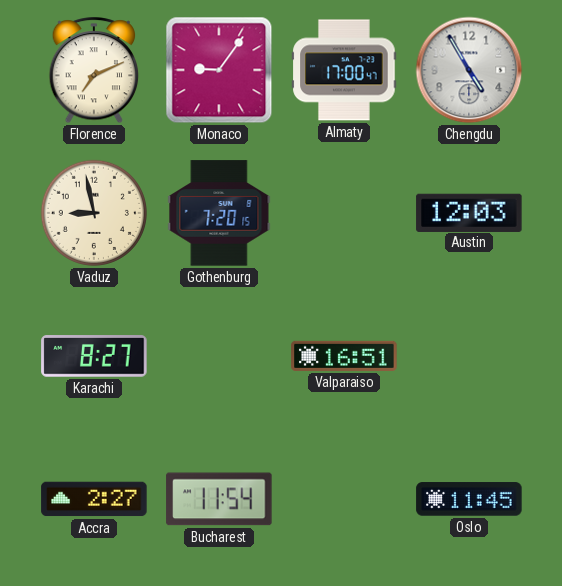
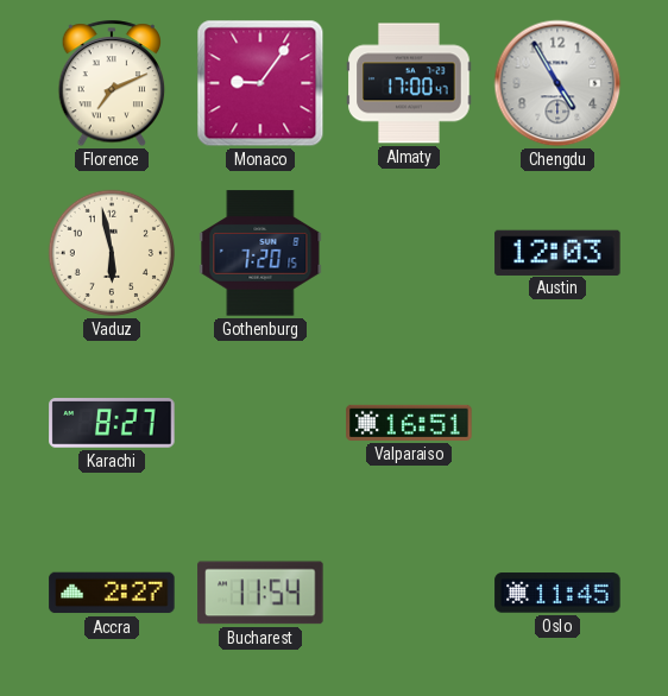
Vaduz: 8:58 -> 5:58
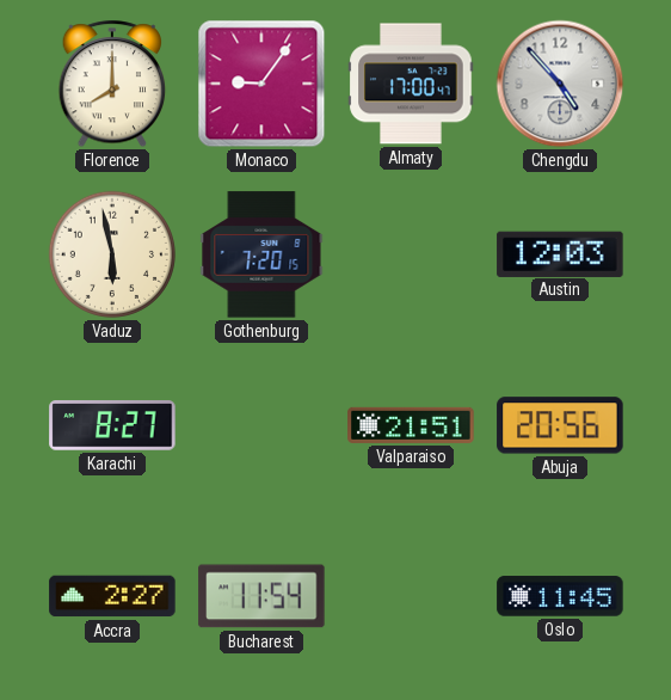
Florence: 7:11 -> 8:00
Chengdu: 4:55 -> 4:53
Valparaiso: 16:51 -> 21:51
Abuja: none -> 20:56
